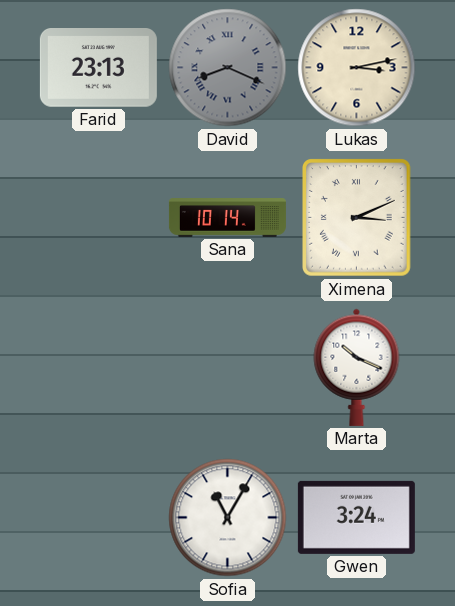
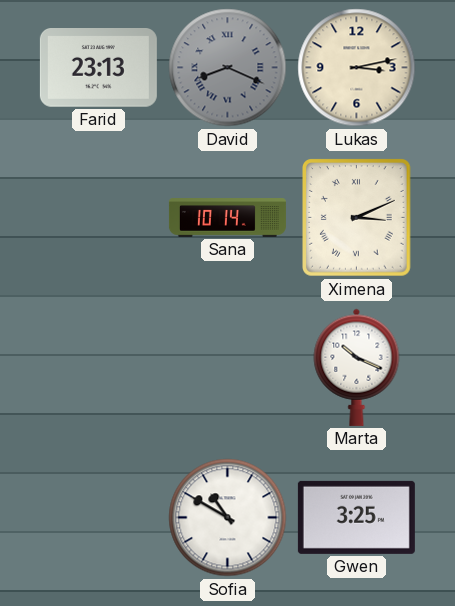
Sofia: 11:05 -> 10:50
Gwen: 3:24 -> 3:25
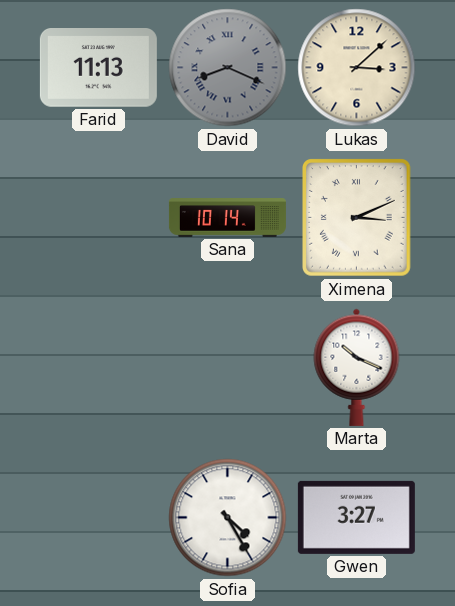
Farid: 23:13 -> 11:13
Lukas: 3:13 -> 3:08
Sofia: 10:50 -> 4:25
Gwen: 3:25 -> 3:27
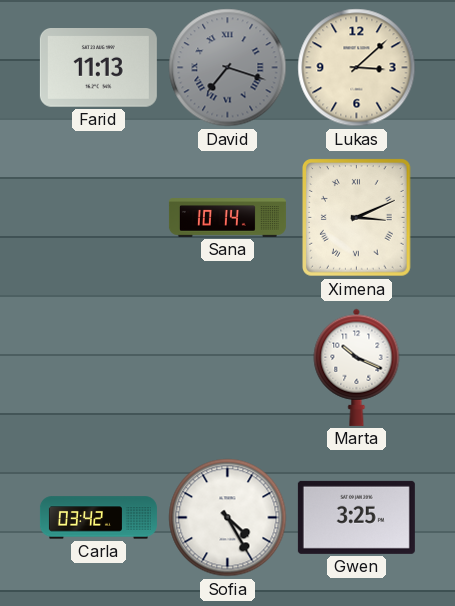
David: 8:19 -> 7:18
Carla: none -> 03:42
Gwen: 3:27 -> 3:25
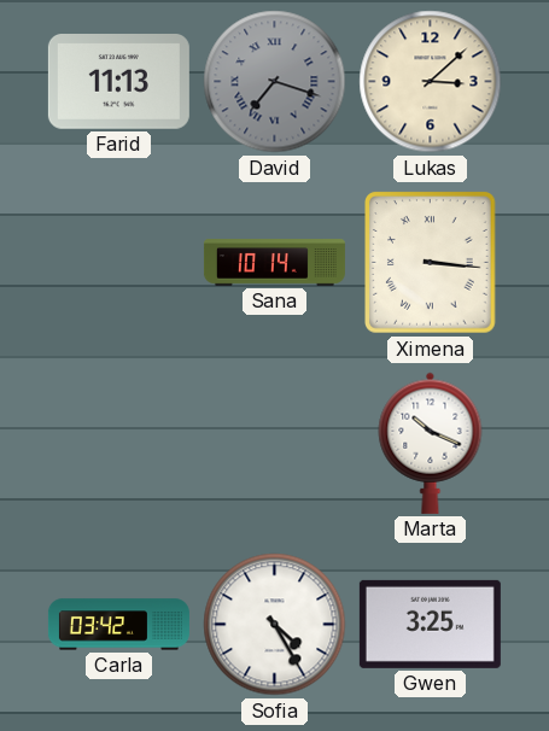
Ximena: 3:11 -> 3:16
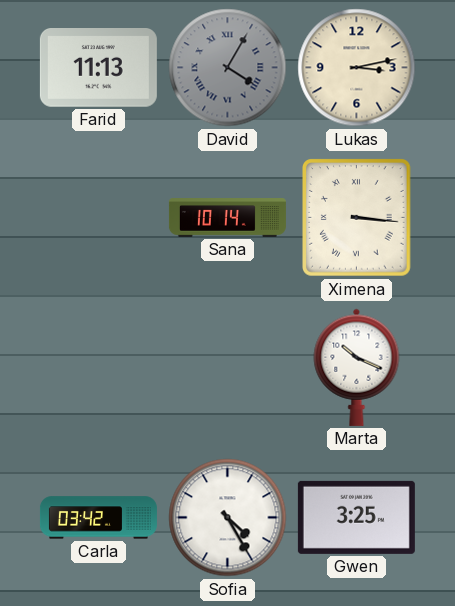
David: 7:18 -> 4:05
Lukas: 3:08 -> 3:13
